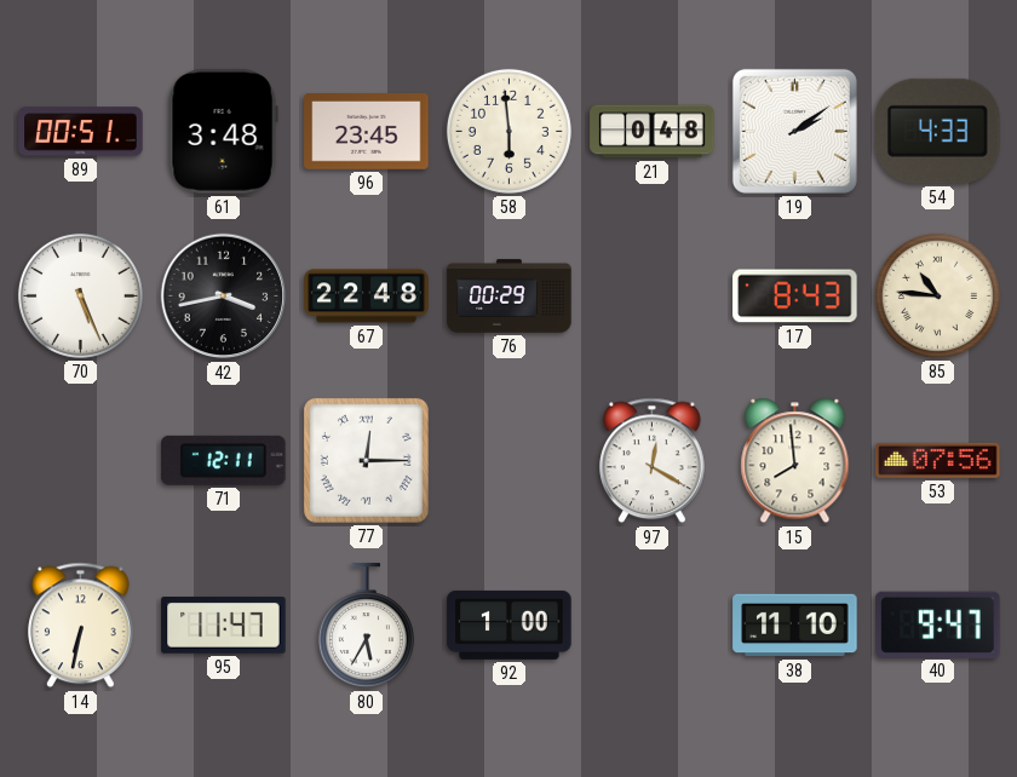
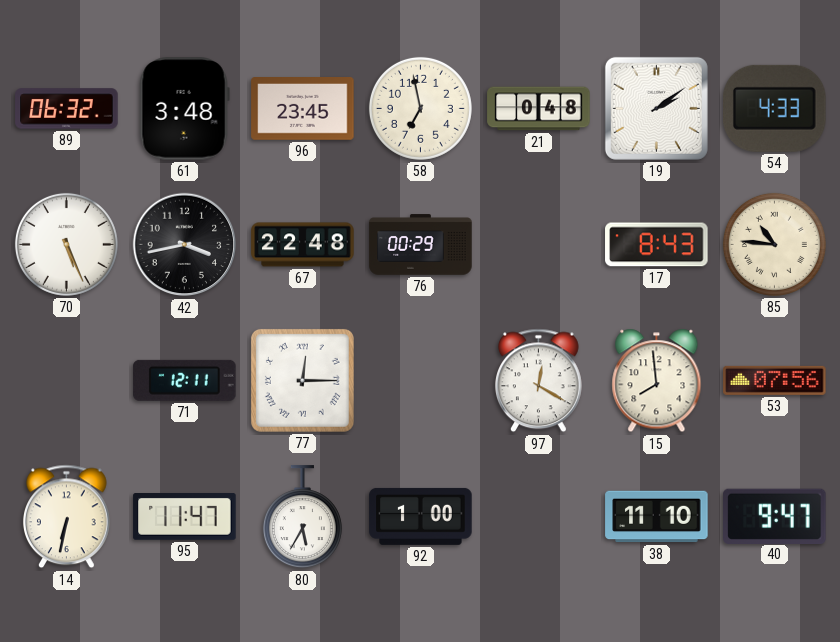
89: 00:51 -> 06:32
58: 5:59 -> 6:58
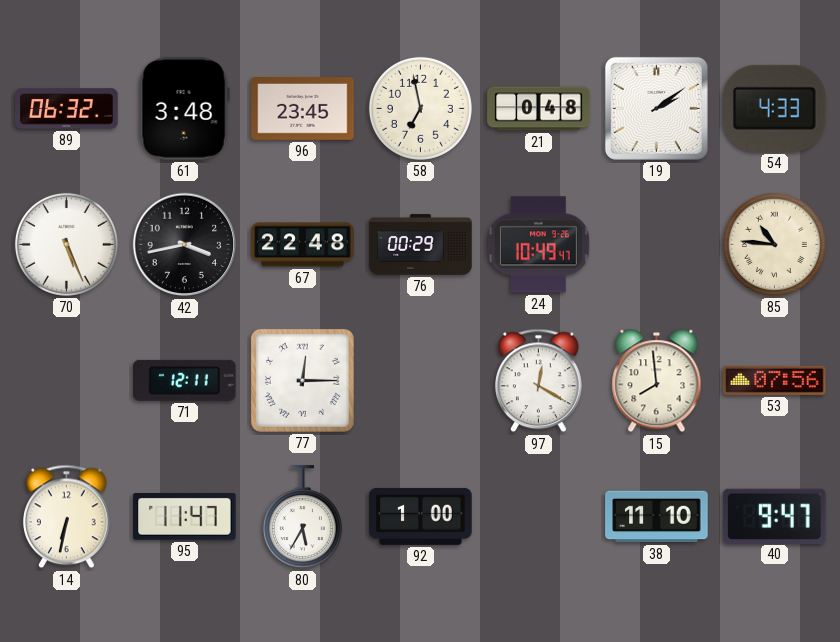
24: none -> 10:49
17: 8:43 -> none
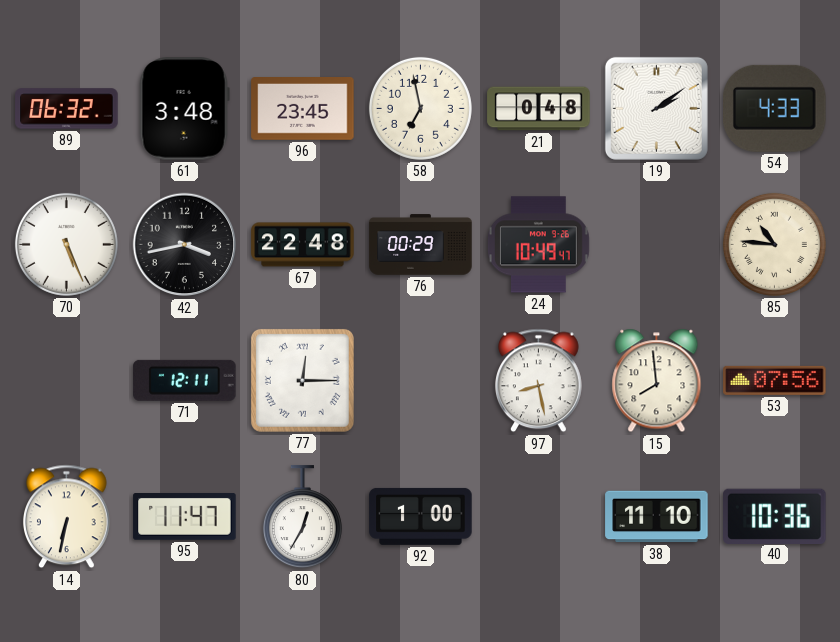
97: 12:20 -> 8:28
80: 5:35 -> 12:35
40: 9:47 -> 10:36
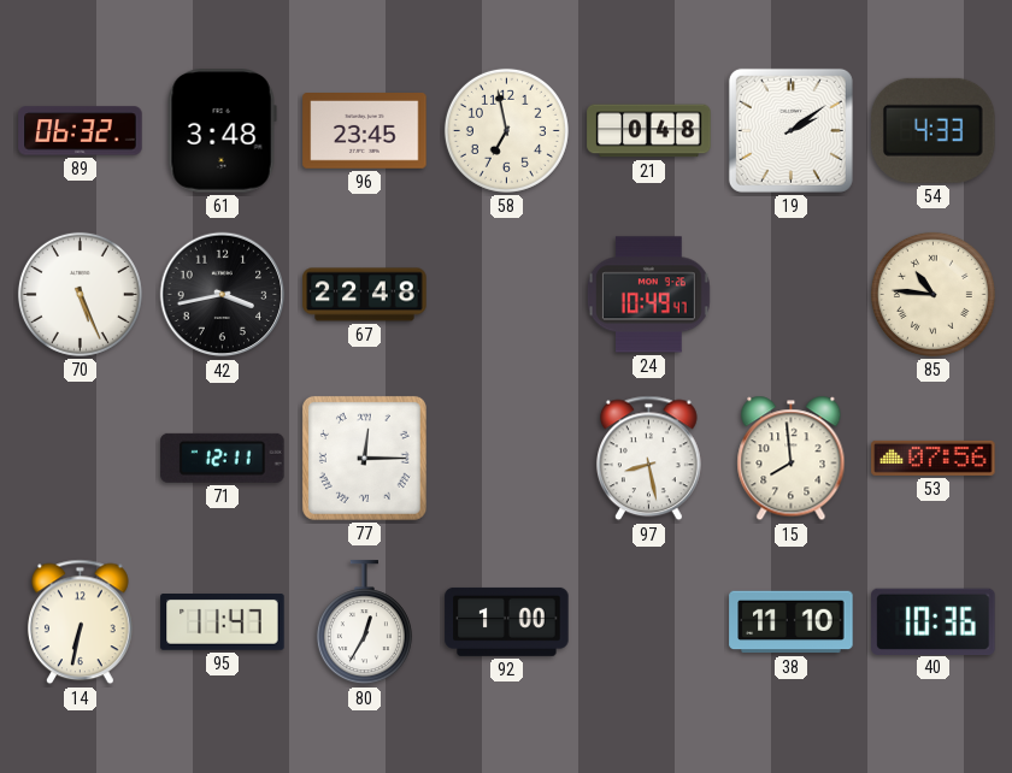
76: 00:29 -> none
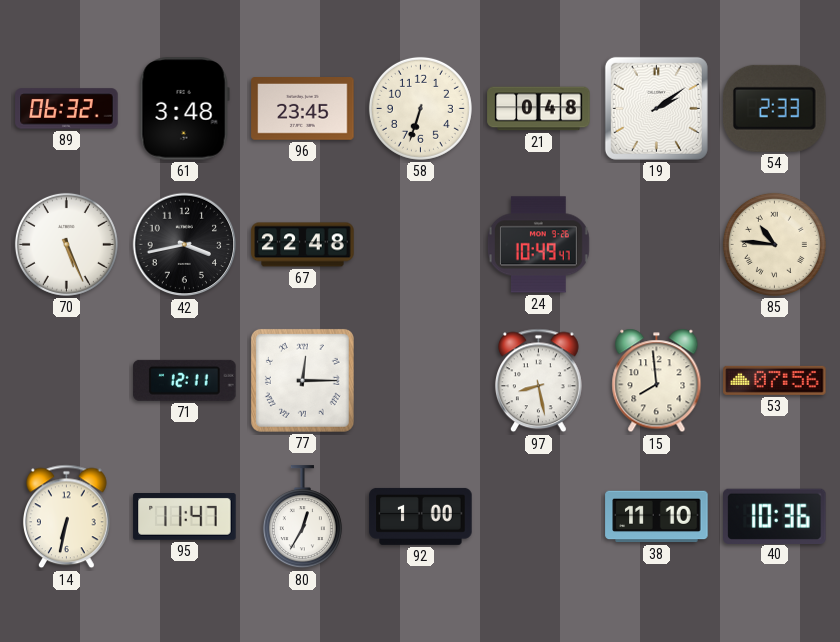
58: 6:58 -> 6:33
54: 4:33 -> 2:33
